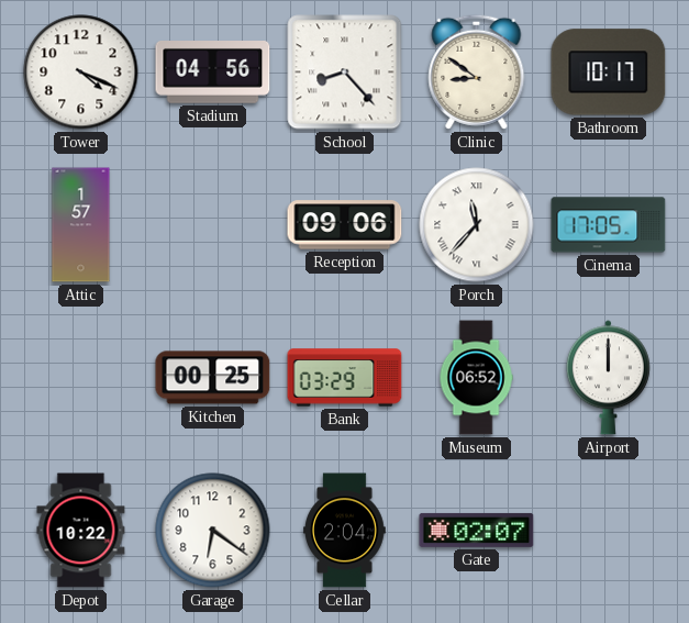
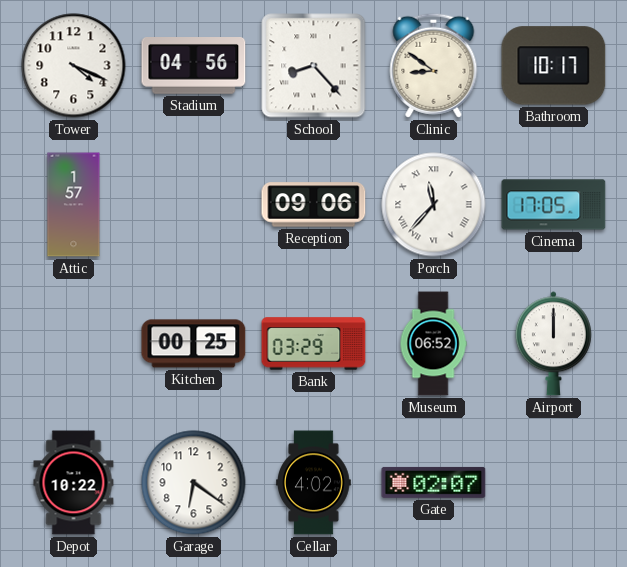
Cellar: 2:04 -> 4:02
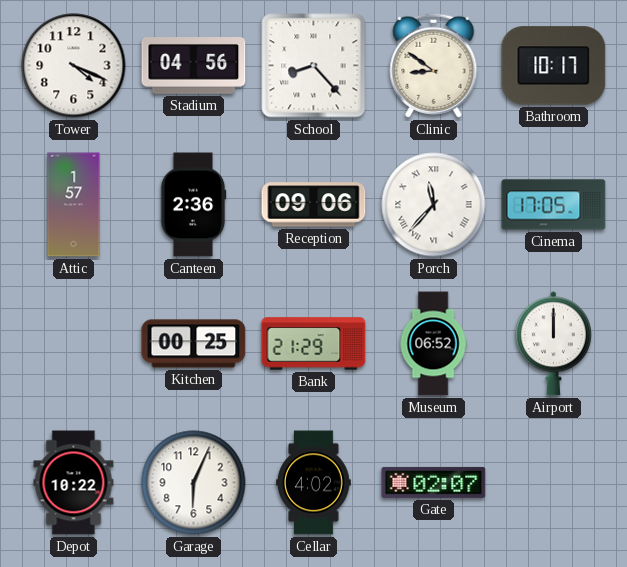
Canteen: none -> 2:36
Bank: 03:29 -> 21:29
Garage: 6:21 -> 6:04
